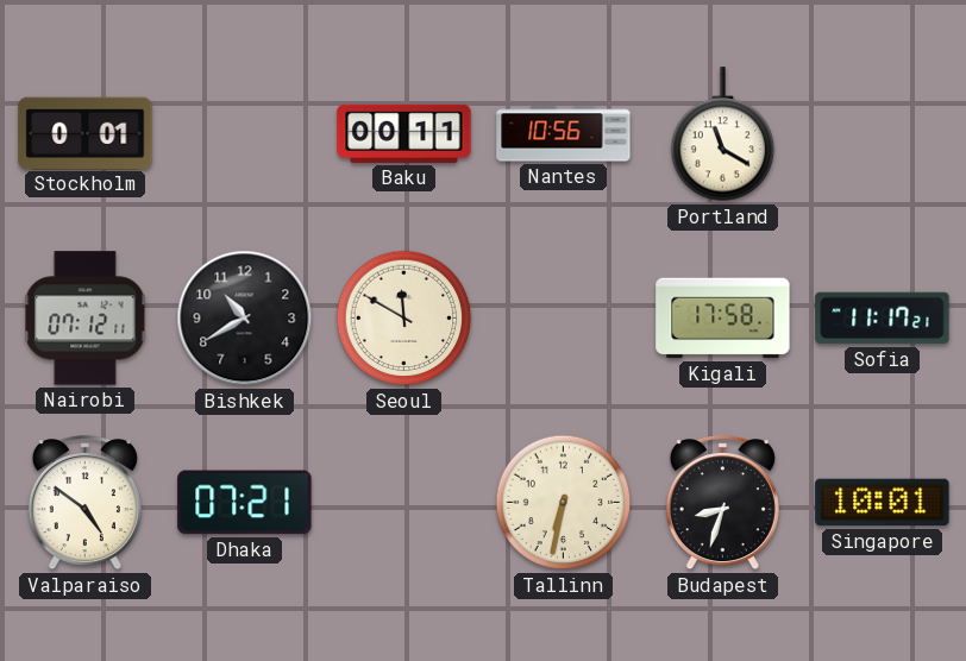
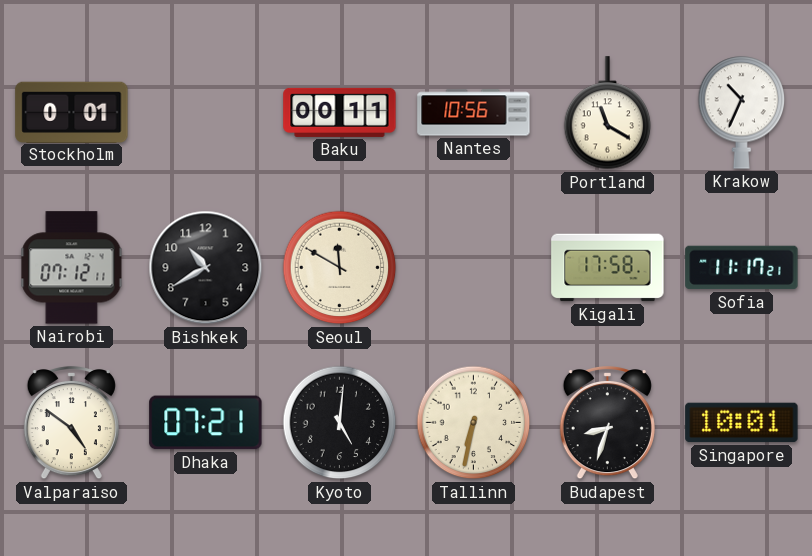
Krakow: none -> 10:34
Kyoto: none -> 5:01
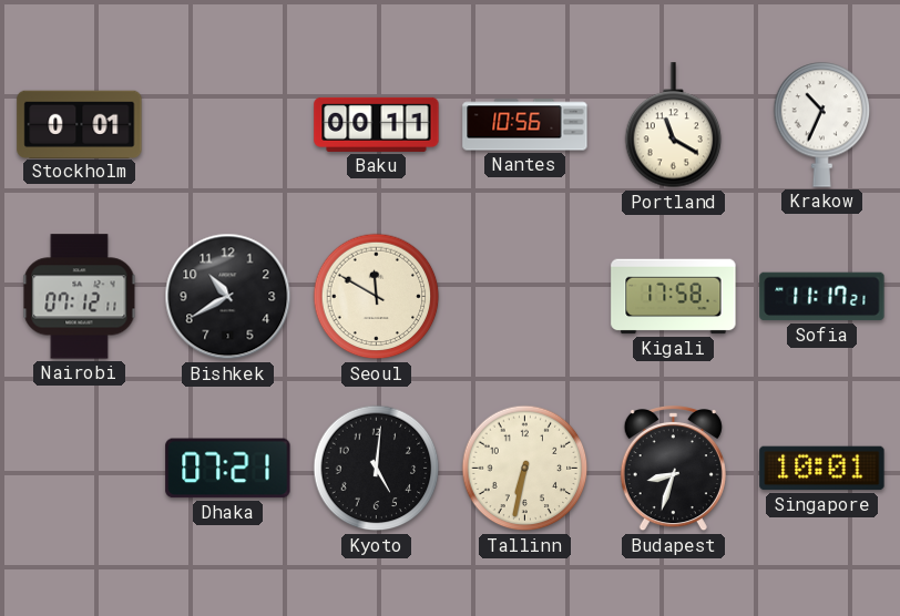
Valparaiso: 4:51 -> none
